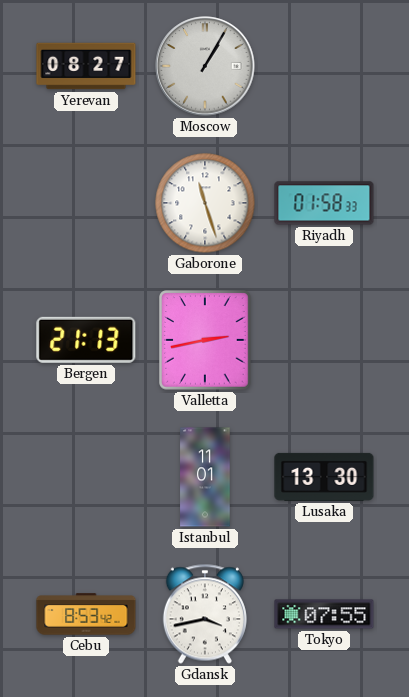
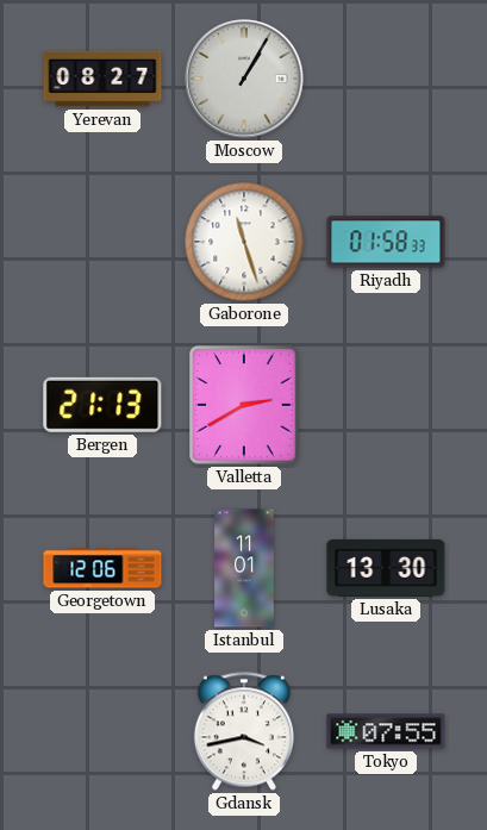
Valletta: 2:43 -> 2:40
Georgetown: none -> 12:06
Cebu: 8:53 -> none
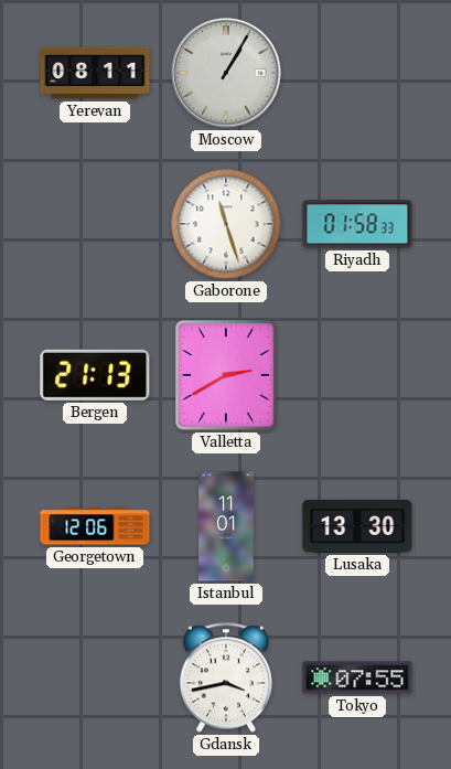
Yerevan: 08:27 -> 08:11
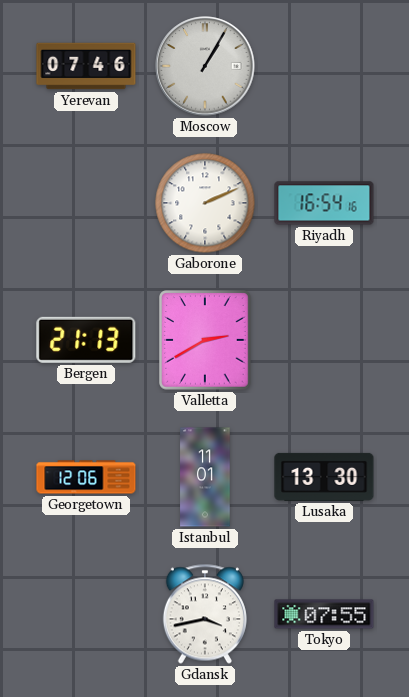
Yerevan: 08:11 -> 07:46
Gaborone: 11:27 -> 2:11
Riyadh: 01:58 -> 16:54
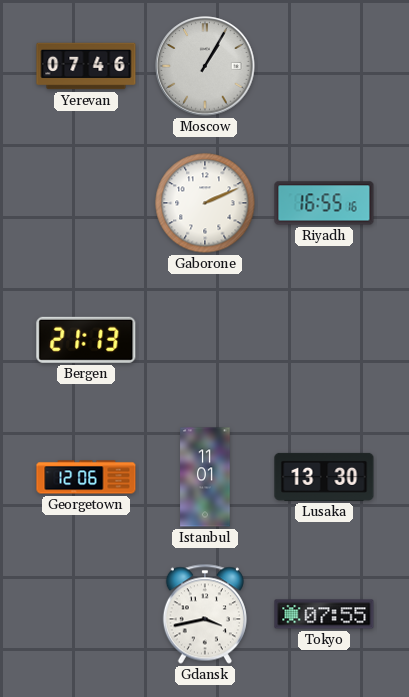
Riyadh: 16:54 -> 16:55
Valletta: 2:40 -> none
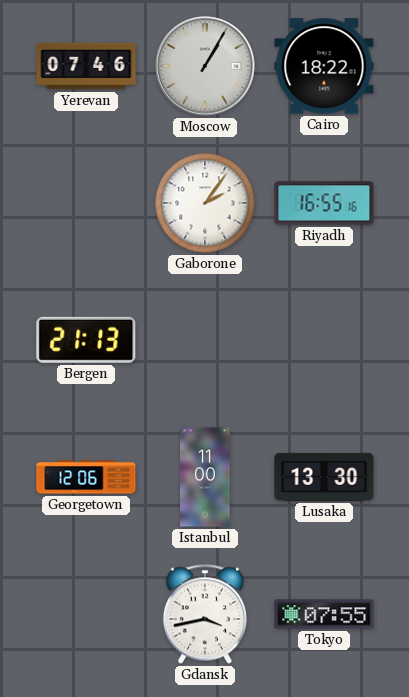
Cairo: none -> 18:22
Gaborone: 2:11 -> 2:06
Istanbul: 11:01 -> 11:00
